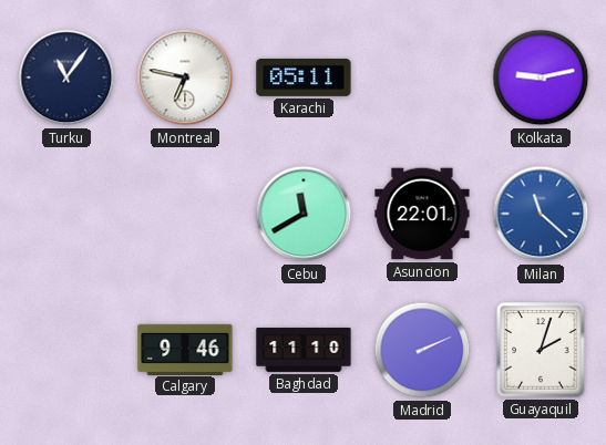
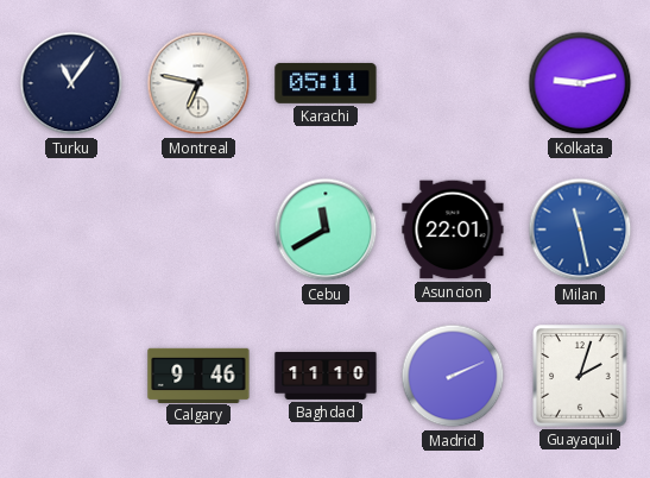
Milan: 11:22 -> 11:28
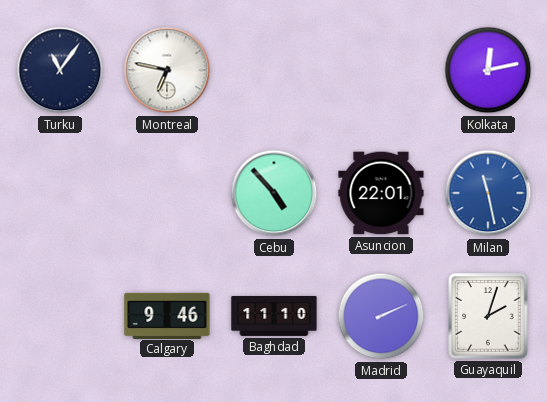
Karachi: 05:11 -> none
Kolkata: 9:13 -> 12:13
Cebu: 11:40 -> 4:53
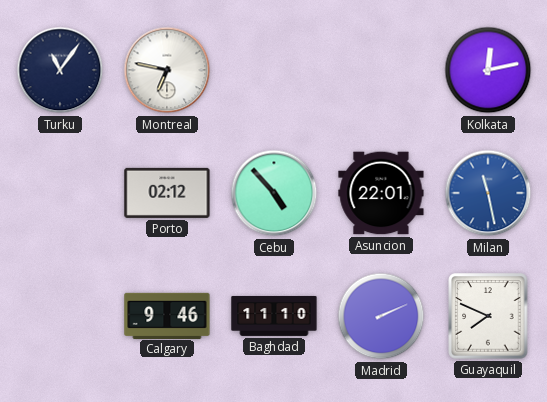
Porto: none -> 02:12
Guayaquil: 2:03 -> 7:49
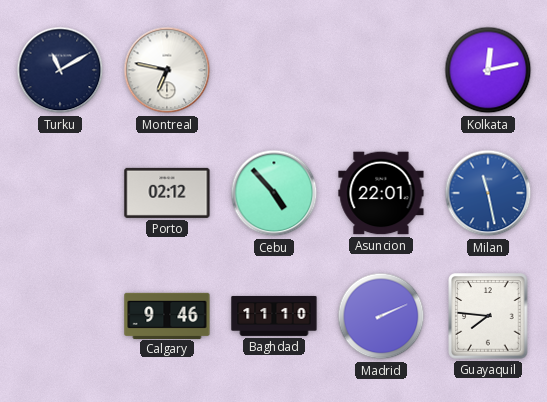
Turku: 11:06 -> 11:10
Guayaquil: 7:49 -> 7:46
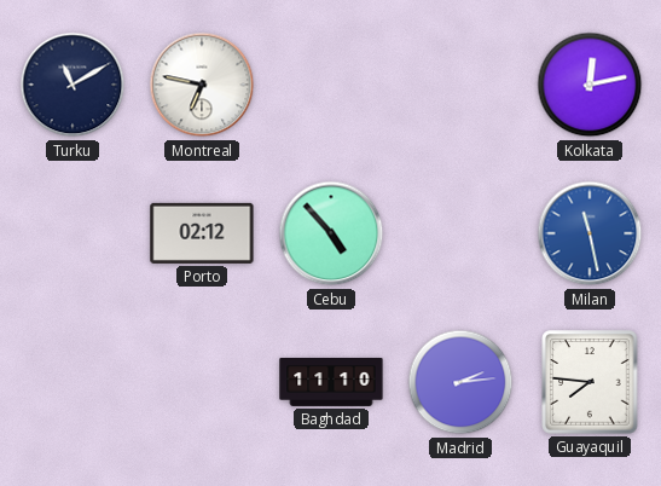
Asuncion: 22:01 -> none
Calgary: 9:46 -> none
Madrid: 2:11 -> 2:14
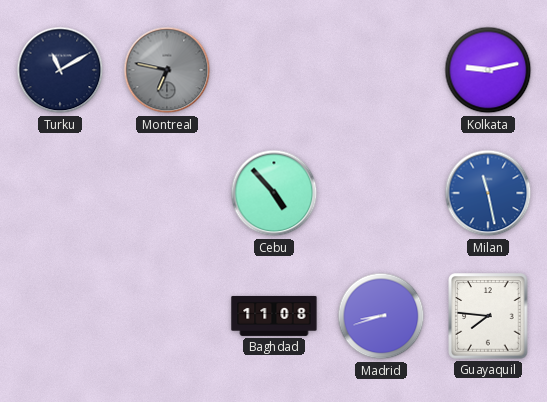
Montreal dial: white -> grey
Kolkata: 12:13 -> 9:13
Porto: 02:12 -> none
Baghdad: 11:10 -> 11:08
Madrid: 2:14 -> 8:42
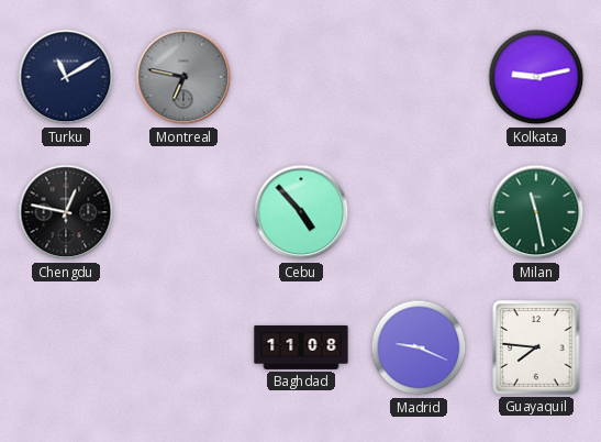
Chengdu: none -> 12:47
Milan dial: blue -> green
Madrid: 8:42 -> 9:19
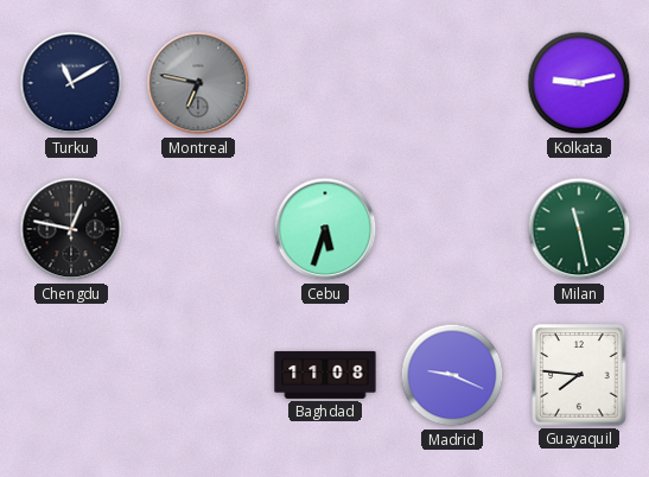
Cebu: 4:53 -> 5:33
